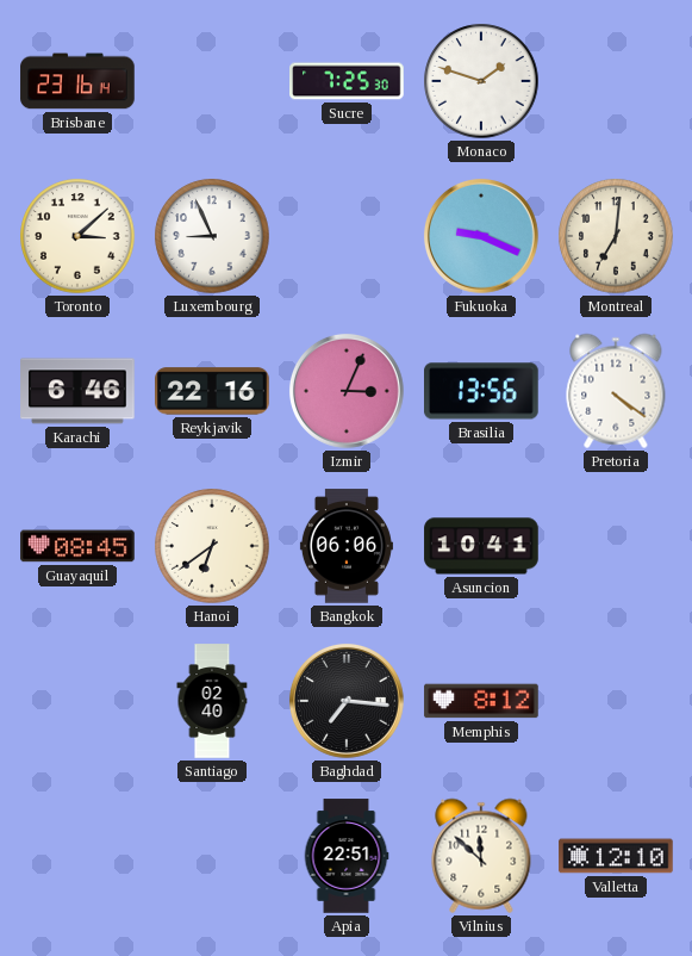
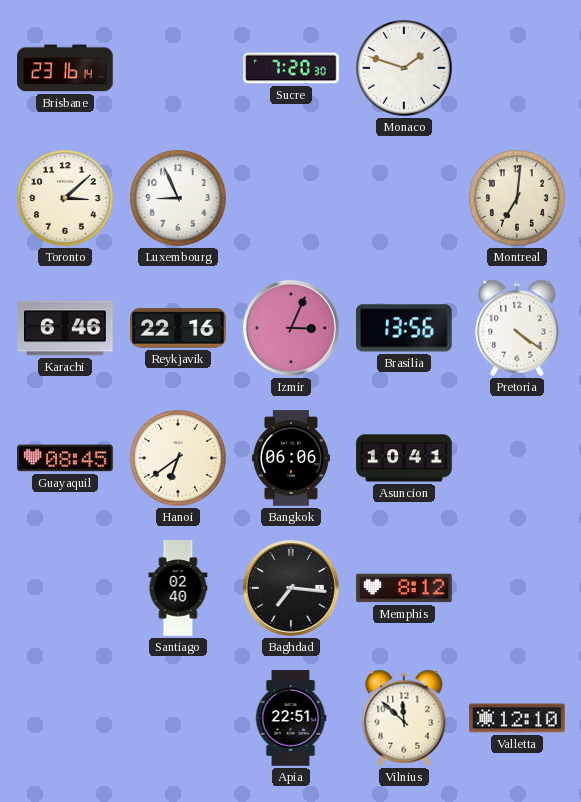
Sucre: 7:25 -> 7:20
Fukuoka: 9:19 -> none
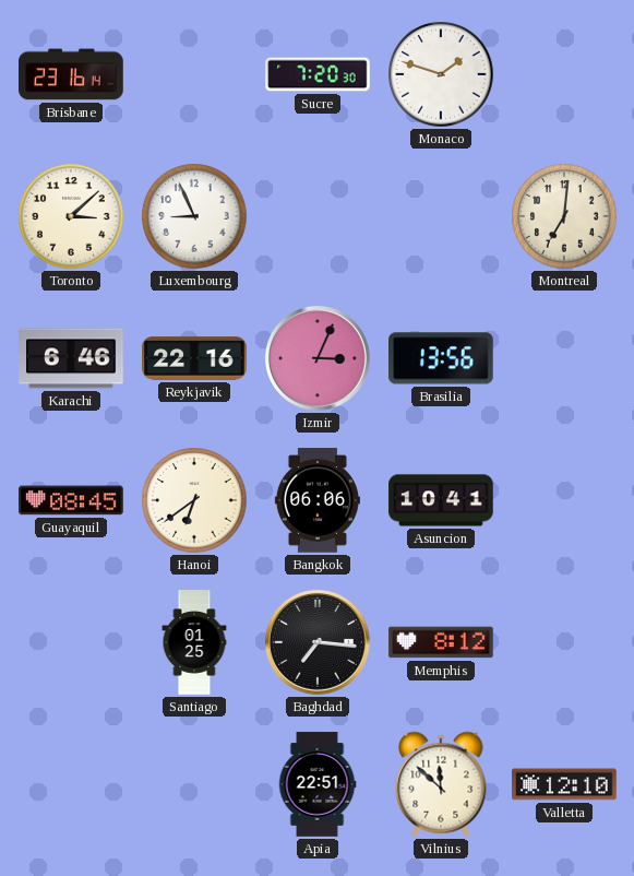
Pretoria: 4:21 -> none
Santiago: 02:40 -> 01:25
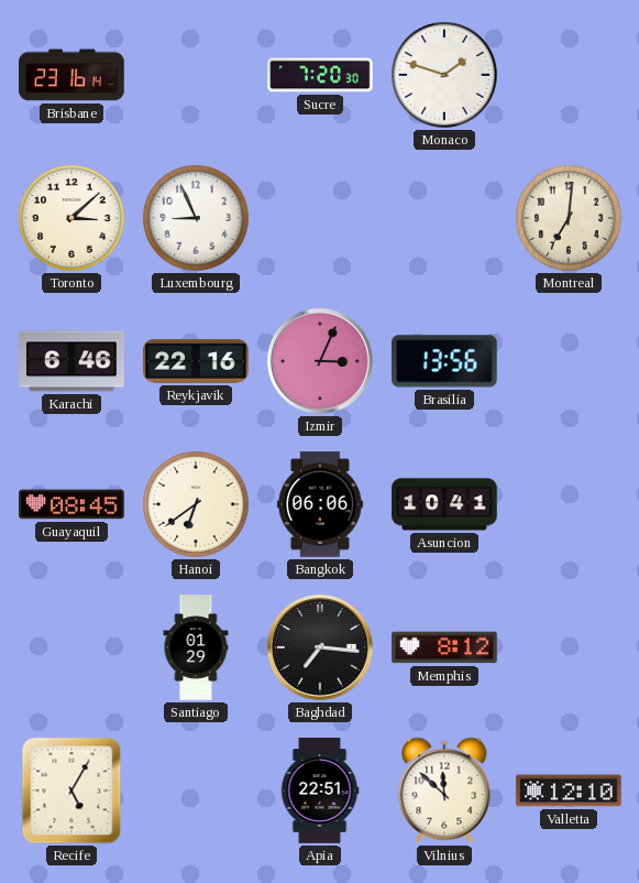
Santiago: 01:25 -> 01:29
Recife: none -> 5:05
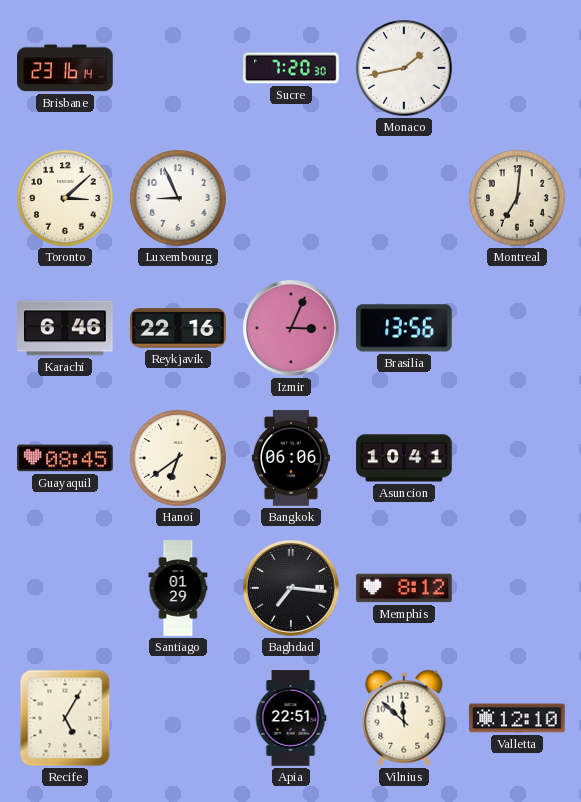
Monaco: 1:48 -> 1:43
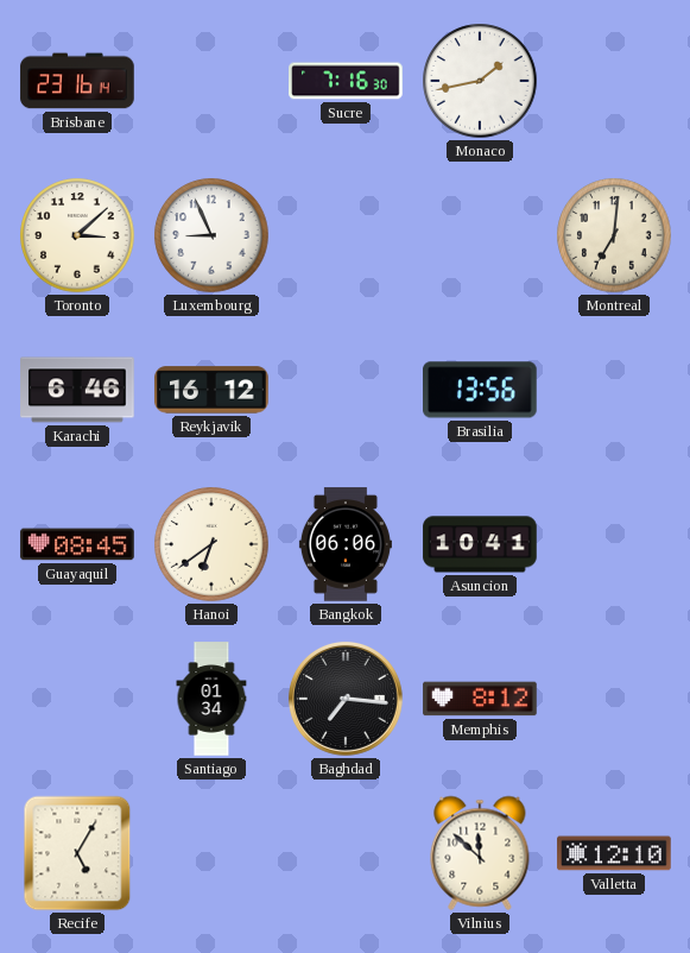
Sucre: 7:20 -> 7:16
Reykjavik: 22:16 -> 16:12
Izmir: 3:04 -> none
Santiago: 01:29 -> 01:34
Apia: 22:51 -> none
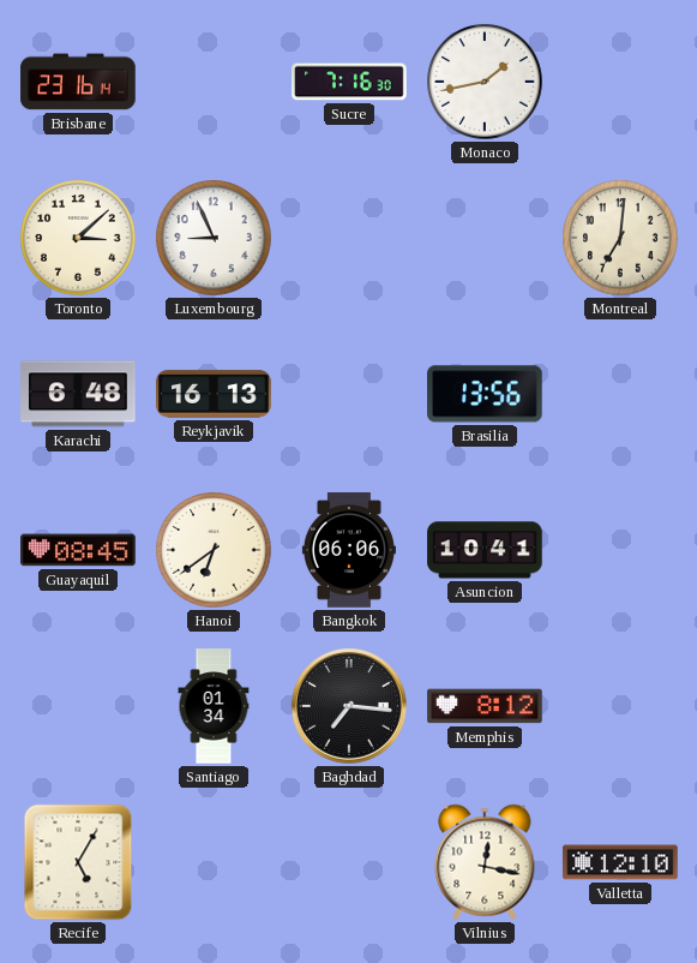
Karachi: 6:46 -> 6:48
Reykjavik: 16:12 -> 16:13
Vilnius: 11:52 -> 12:17
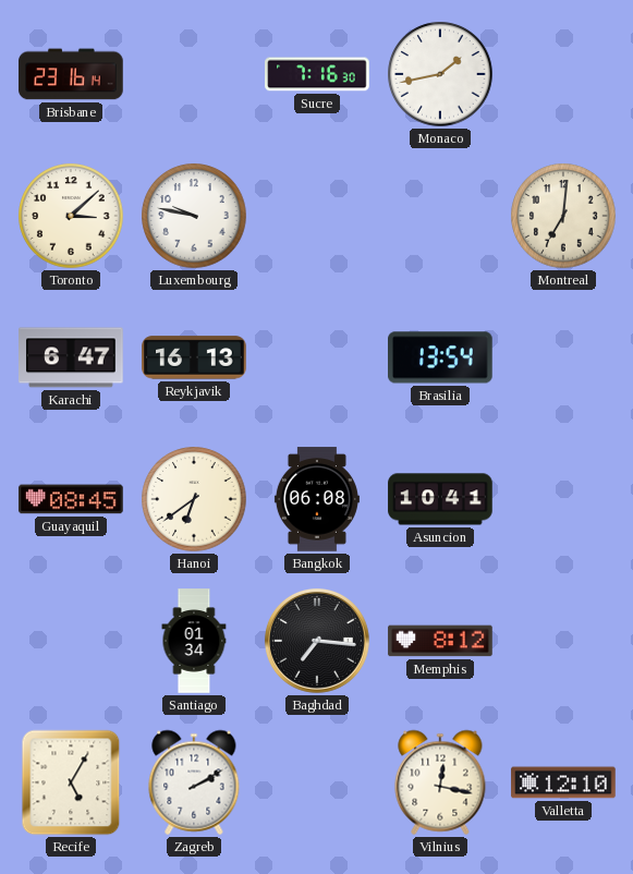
Luxembourg: 8:56 -> 9:47
Karachi: 6:48 -> 6:47
Brasilia: 13:56 -> 13:54
Bangkok: 06:06 -> 06:08
Zagreb: none -> 2:10
